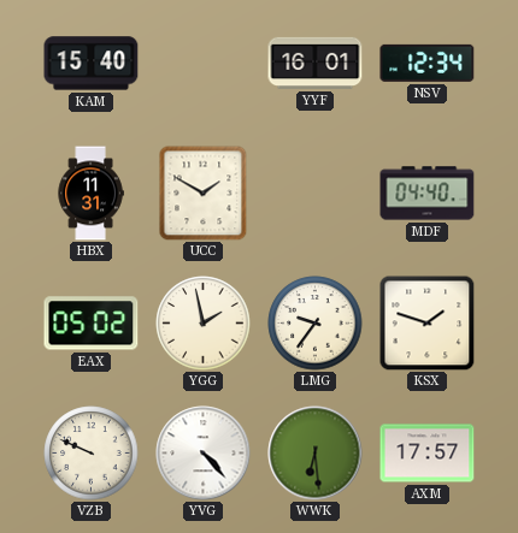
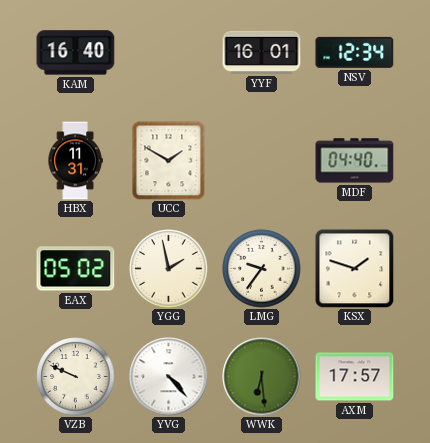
KAM: 15:40 -> 16:40
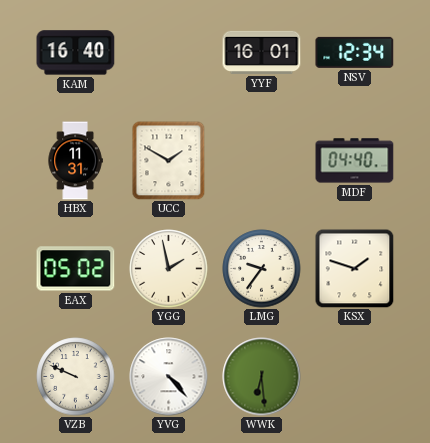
AXM: 17:57 -> none
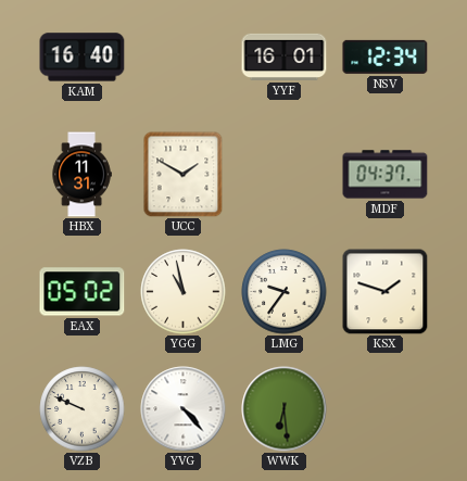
MDF: 04:40 -> 04:37
YGG: 1:58 -> 10:58
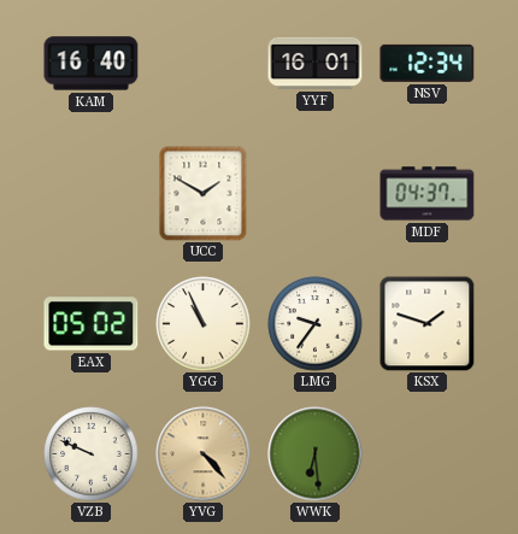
HBX: 11:31 -> none
YGG: 10:58 -> 10:56
YVG dial: white -> champagne
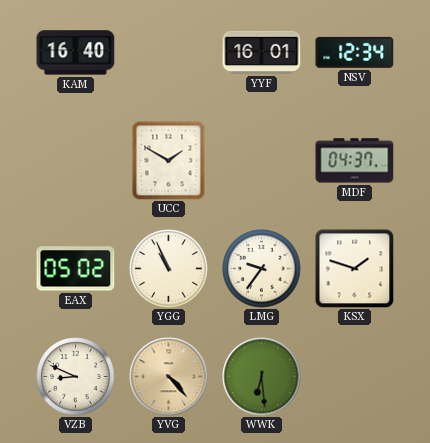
VZB: 9:49 -> 8:49
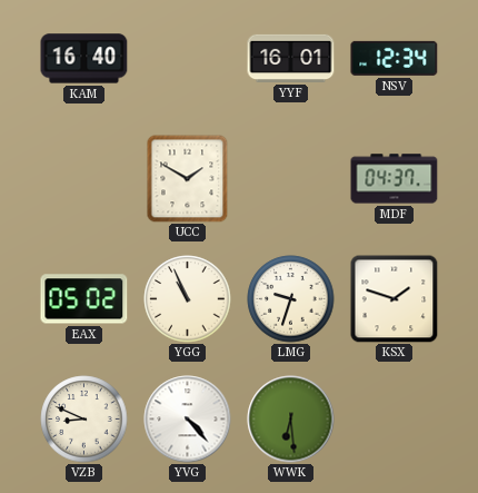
LMG: 9:36 -> 9:33
YVG dial: champagne -> white
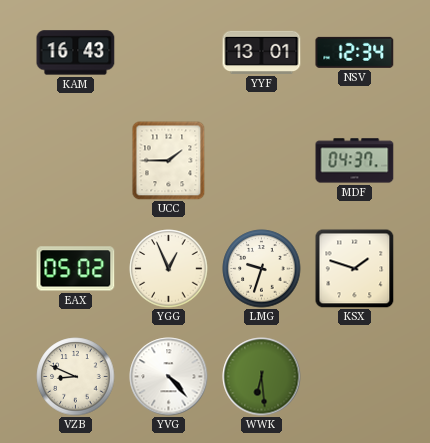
KAM: 16:40 -> 16:43
YYF: 16:01 -> 13:01
UCC: 1:50 -> 1:45
YGG: 10:56 -> 12:56
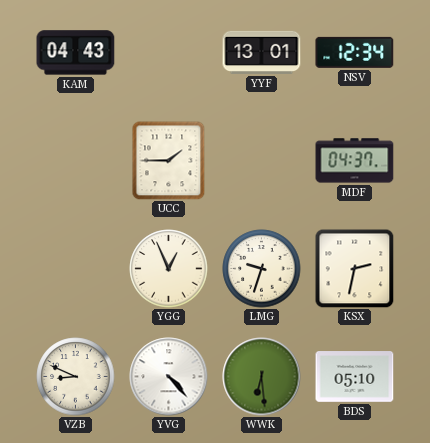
KAM: 16:43 -> 04:43
EAX: 05:02 -> none
KSX: 1:48 -> 2:32
BDS: none -> 05:10
